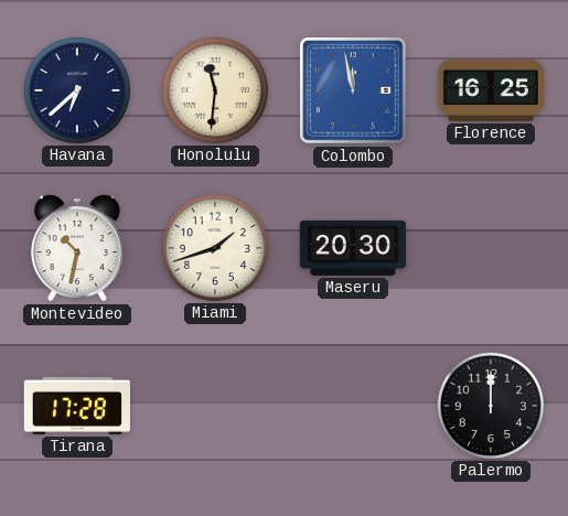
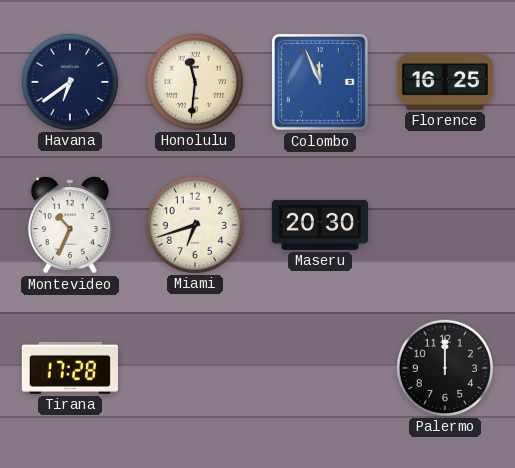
Havana: 6:38 -> 6:39
Colombo: 11:58 -> 11:56
Montevideo: 10:32 -> 10:34
Miami: 1:42 -> 6:42
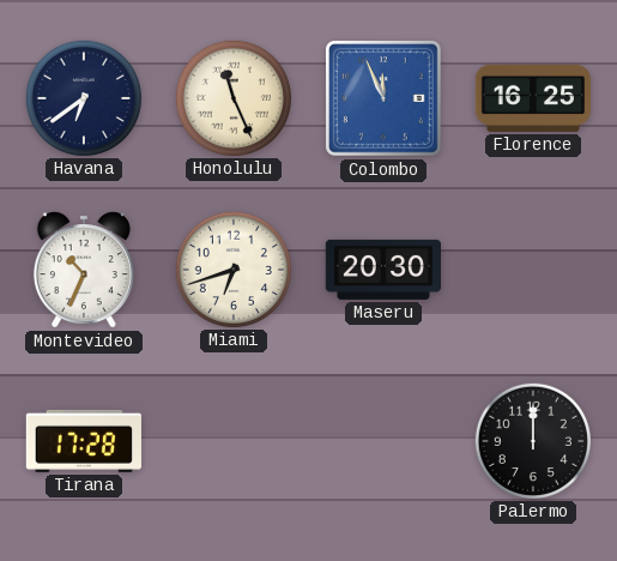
Honolulu: 11:31 -> 11:26
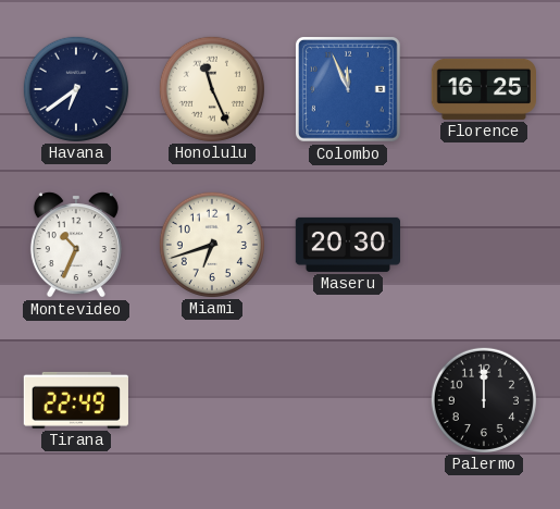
Tirana: 17:28 -> 22:49
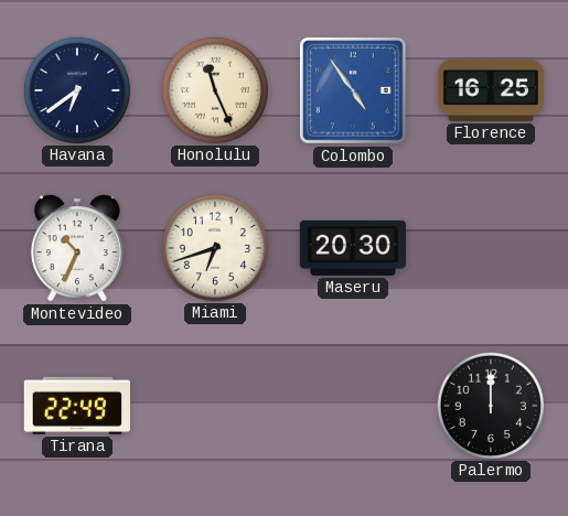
Colombo: 11:56 -> 4:54
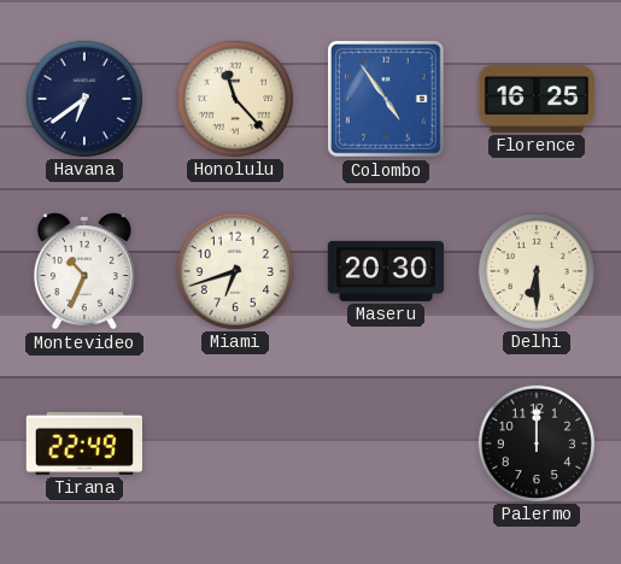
Honolulu: 11:26 -> 11:23
Delhi: none -> 6:30
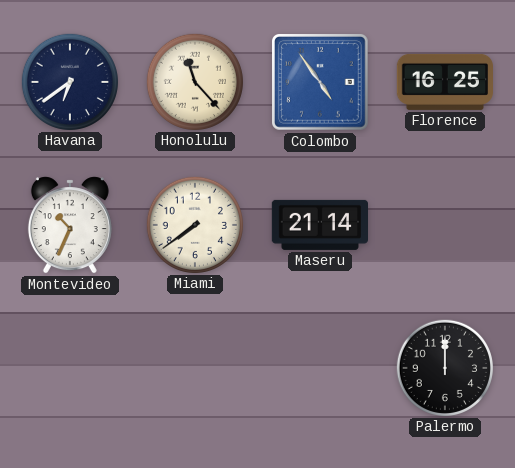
Miami: 6:42 -> 7:39
Maseru: 20:30 -> 21:14
Delhi: 6:30 -> none
Tirana: 22:49 -> none
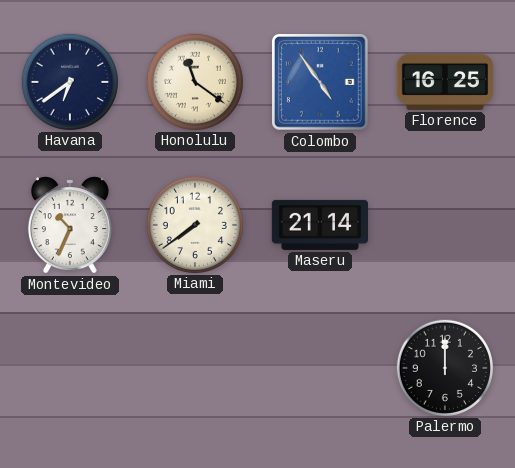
Honolulu: 11:23 -> 11:21
